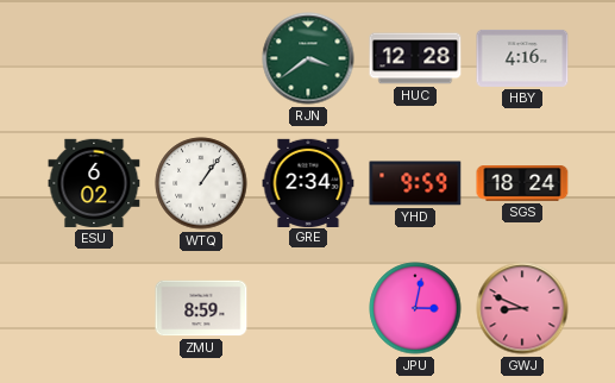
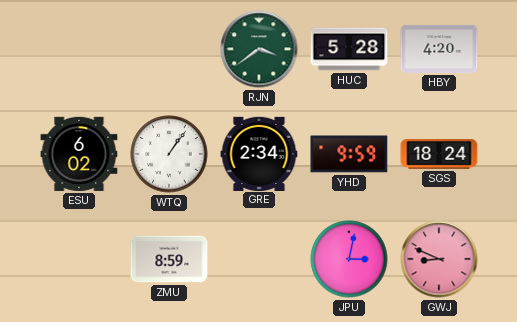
HUC: 12:28 -> 5:28
HBY: 4:16 -> 4:20
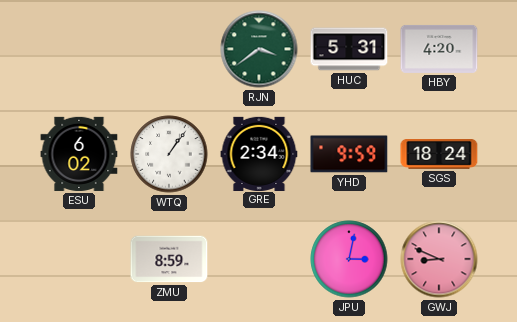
HUC: 5:28 -> 5:31
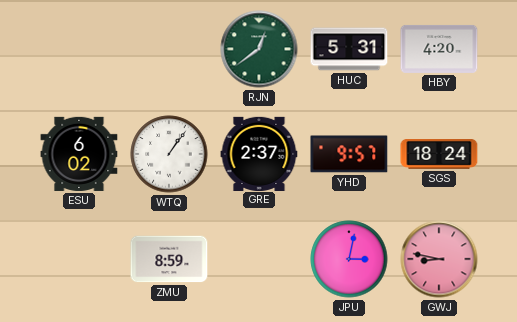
RJN: 3:39 -> 12:39
GRE: 2:34 -> 2:37
YHD: 9:59 -> 9:57
GWJ: 8:49 -> 8:47
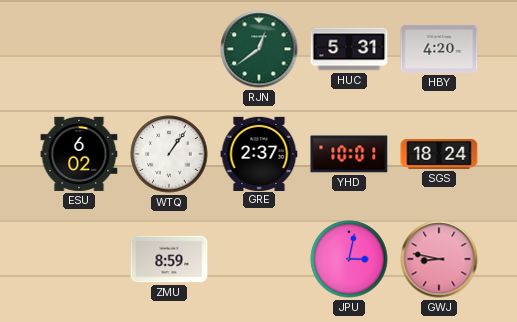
YHD: 9:57 -> 10:01
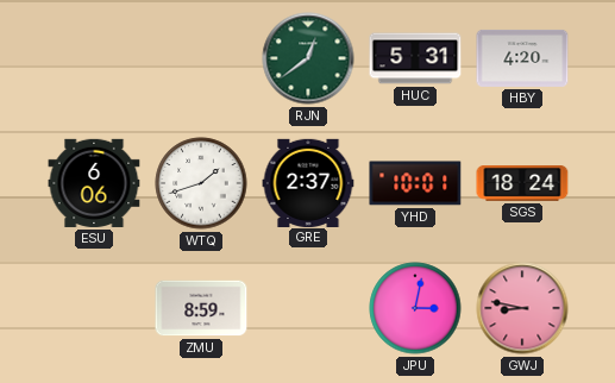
ESU: 6:02 -> 6:06
WTQ: 1:06 -> 1:42
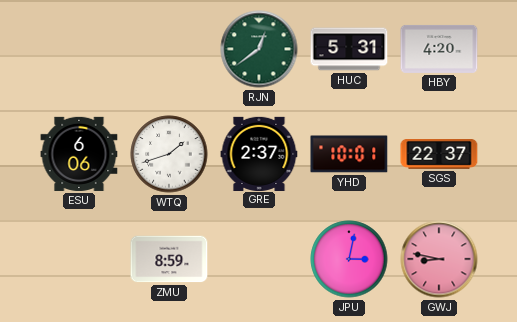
SGS: 18:24 -> 22:37
